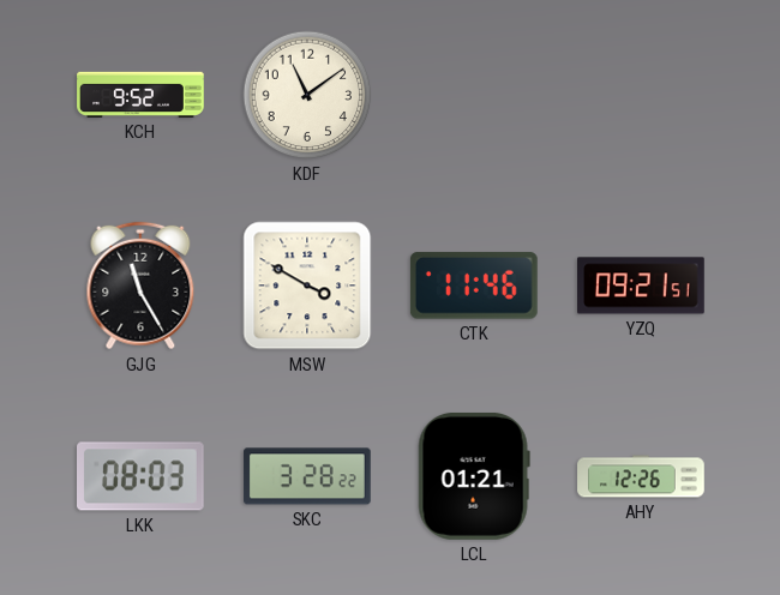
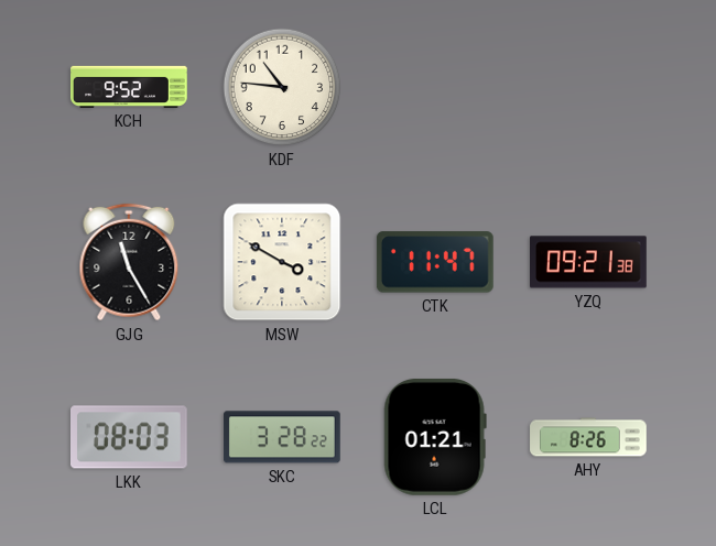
KDF: 11:09 -> 10:46
CTK: 11:46 -> 11:47
YZQ: 09:21:51 -> 09:21:38
AHY: 12:26 -> 8:26
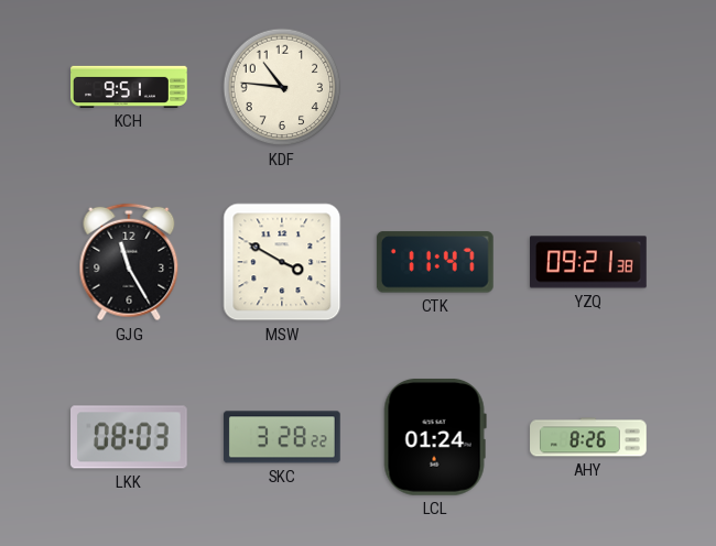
KCH: 9:52 -> 9:51
LCL: 01:21 -> 01:24
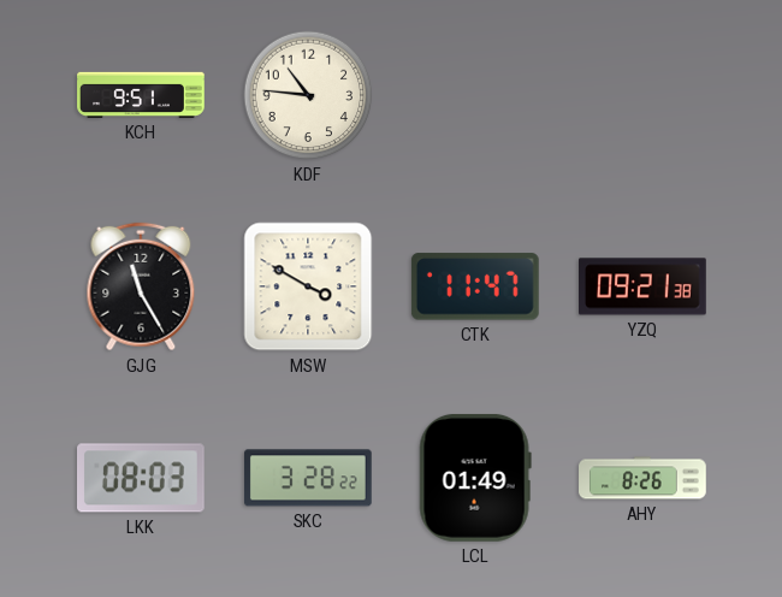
LCL: 01:24 -> 01:49
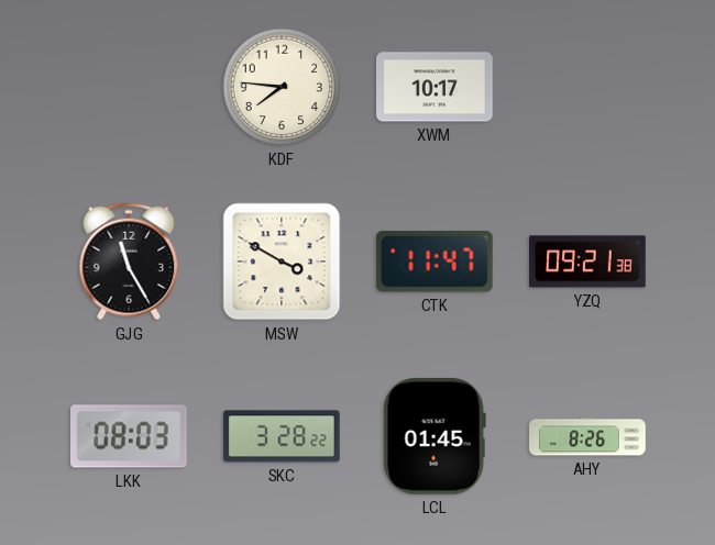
KCH: 9:51 -> none
KDF: 10:46 -> 7:46
XWM: none -> 10:17
LCL: 01:49 -> 01:45
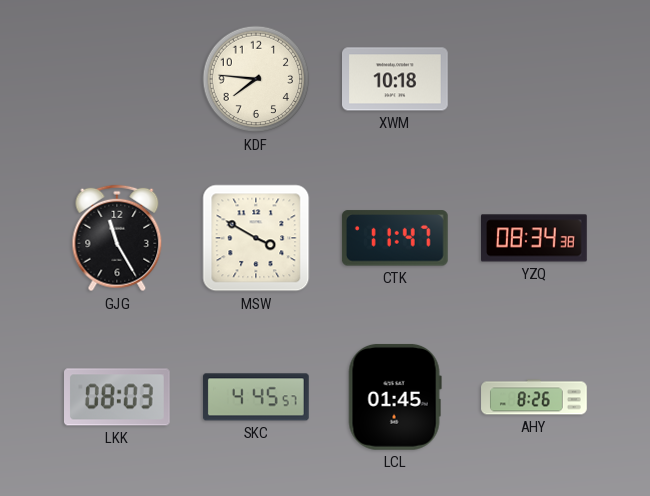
XWM: 10:17 -> 10:18
YZQ: 09:21 -> 08:34
SKC: 3:28 -> 4:45
